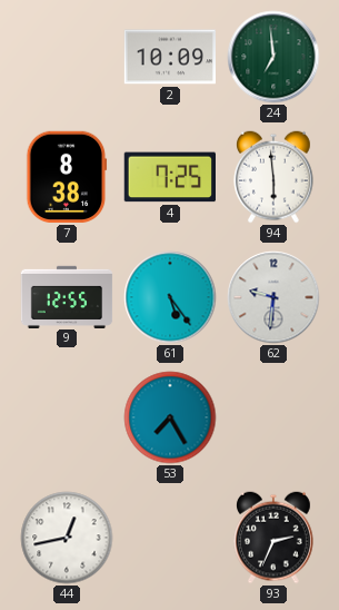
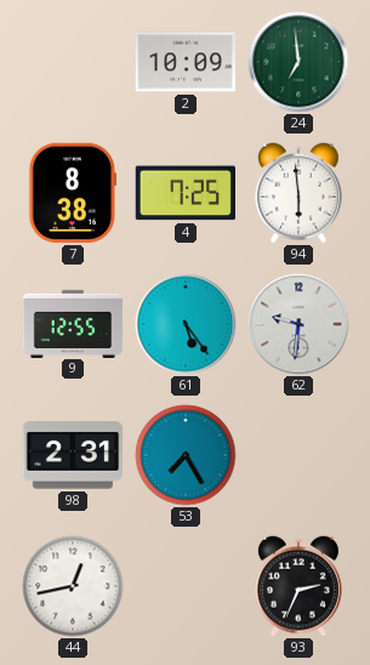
98: none -> 2:31
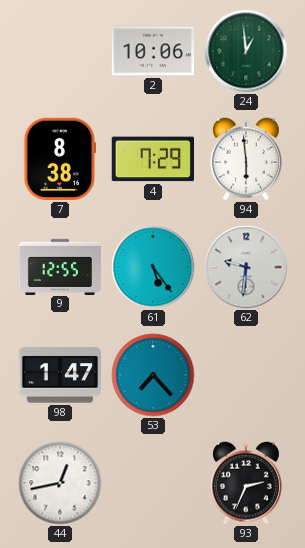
2: 10:09 -> 10:06
24: 6:59 -> 12:59
4: 7:25 -> 7:29
98: 2:31 -> 1:47
53: 7:25 -> 7:23
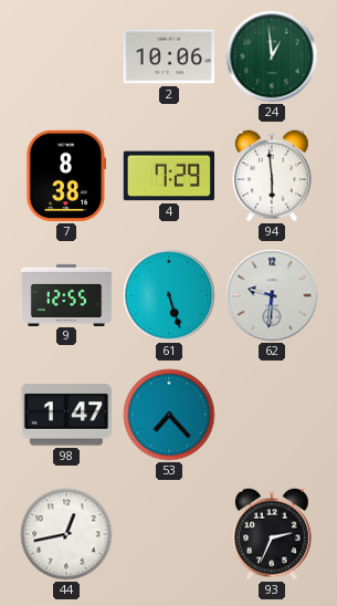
61: 5:24 -> 5:27
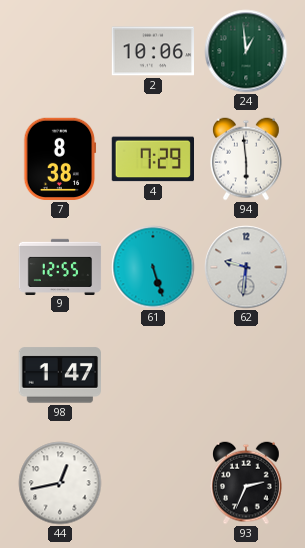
53: 7:23 -> none
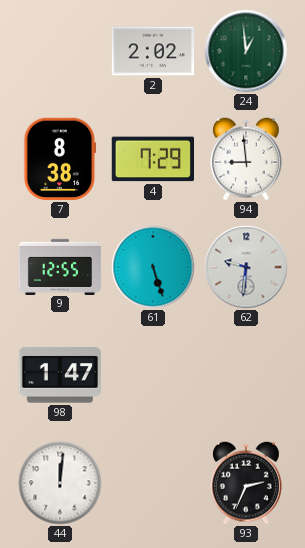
2: 10:06 -> 2:02
94: 5:59 -> 8:59
44: 12:43 -> 12:01
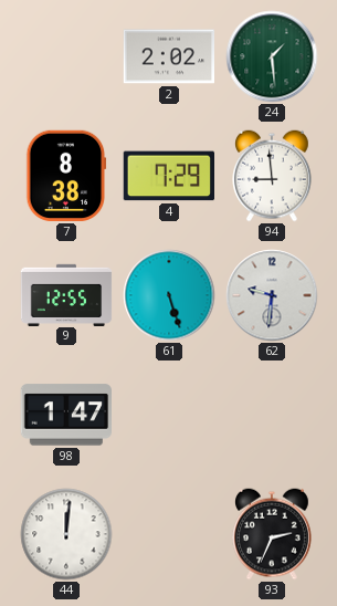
24: 12:59 -> 1:29
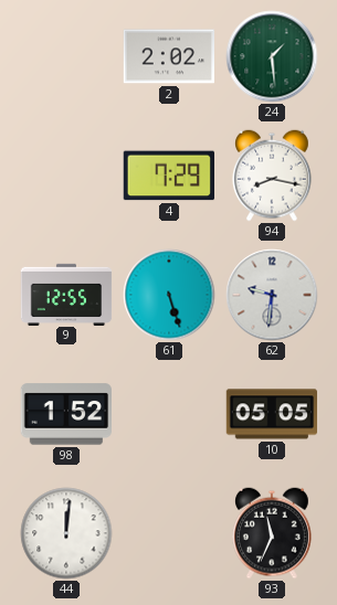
7: 8:38 -> none
94: 8:59 -> 8:17
98: 1:47 -> 1:52
10: none -> 05:05
93: 2:34 -> 11:34
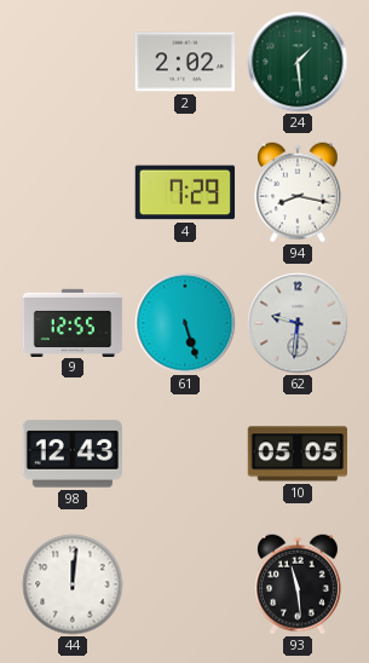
98: 1:52 -> 12:43
93: 11:34 -> 11:29
